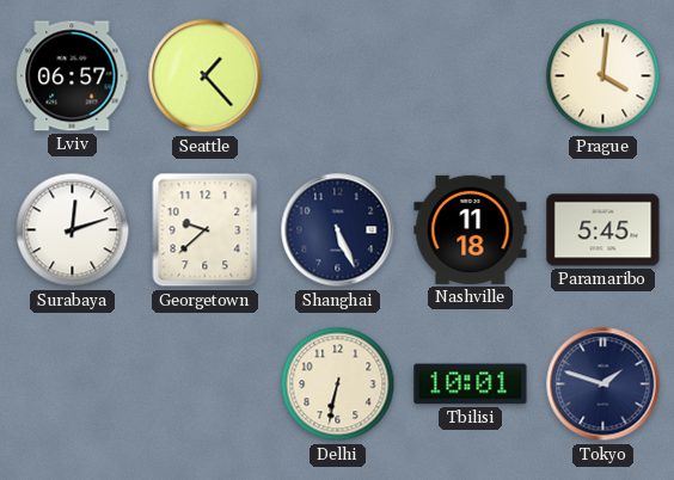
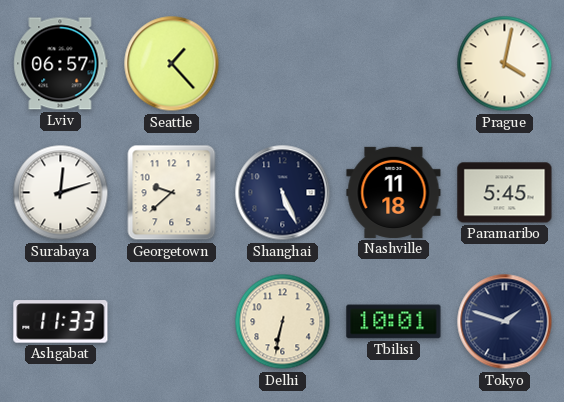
Prague: 4:01 -> 4:02
Ashgabat: none -> 11:33
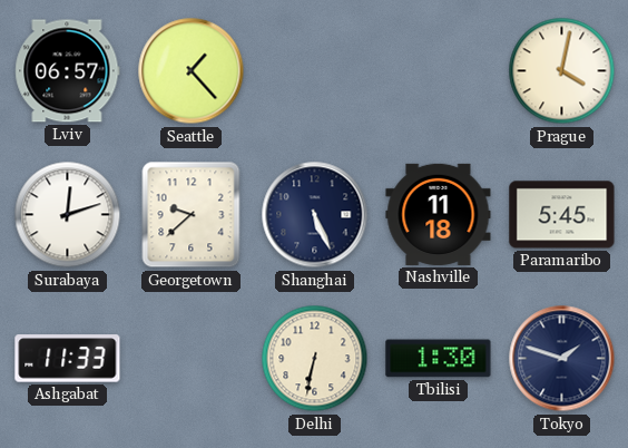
Tbilisi: 10:01 -> 1:30
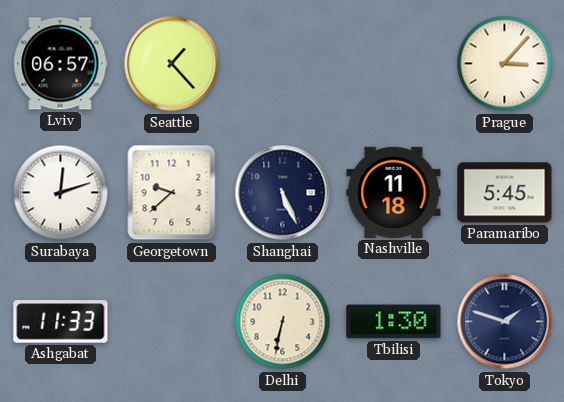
Prague: 4:02 -> 3:07
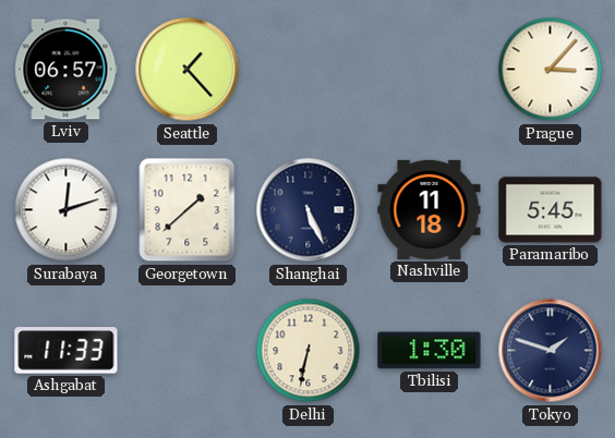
Georgetown: 9:38 -> 1:38
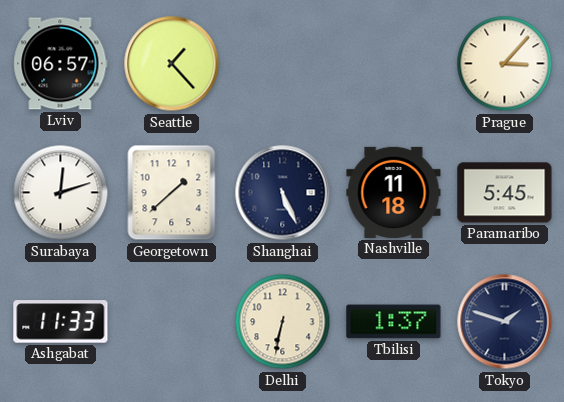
Tbilisi: 1:30 -> 1:37
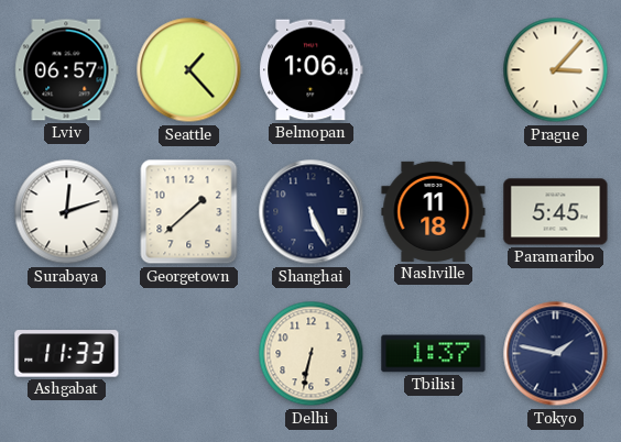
Belmopan: none -> 1:06
Tokyo: 1:48 -> 1:47
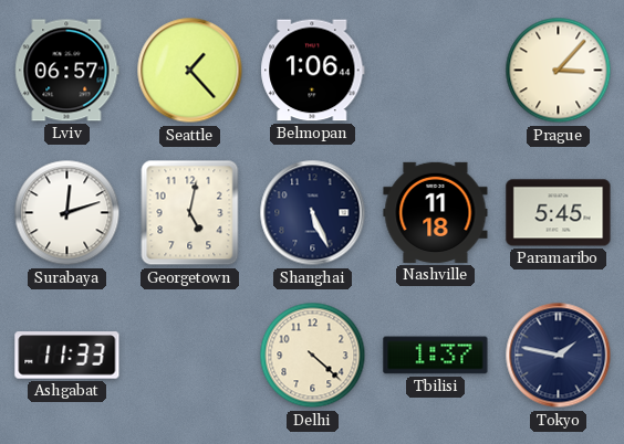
Georgetown: 1:38 -> 5:02
Delhi: 6:32 -> 4:22
